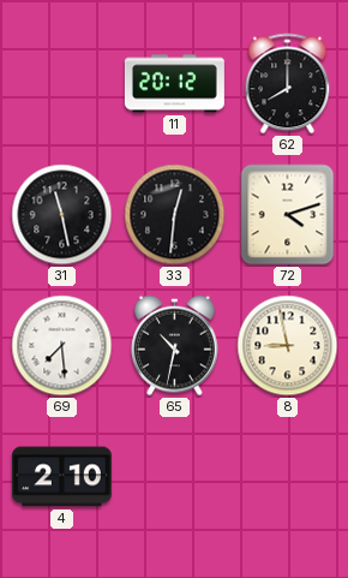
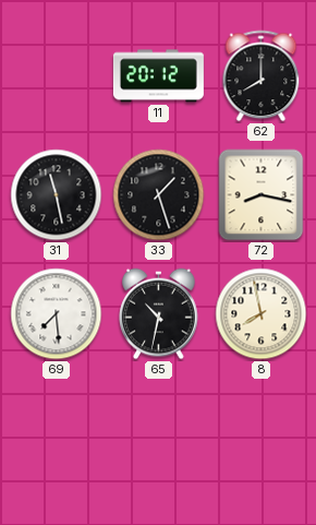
33: 12:31 -> 1:27
72: 4:12 -> 8:17
8: 8:58 -> 7:58
4: 2:10 -> none
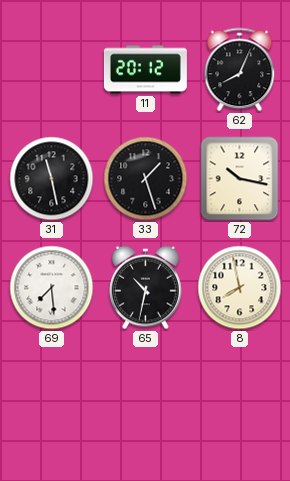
62: 8:00 -> 8:04
72: 8:17 -> 10:17
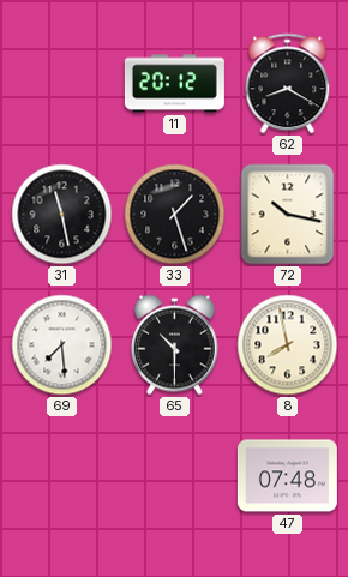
62: 8:04 -> 8:20
65: 10:32 -> 10:30
47: none -> 07:48
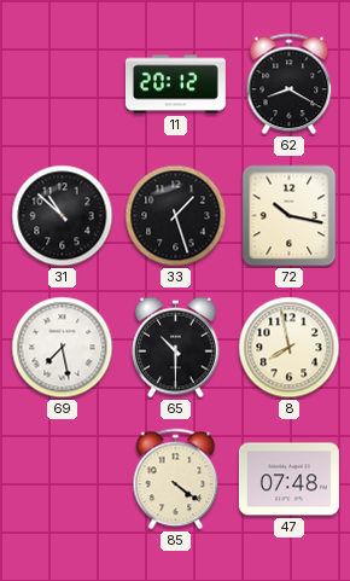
31: 11:28 -> 10:52
69: 7:29 -> 7:28
85: none -> 4:21
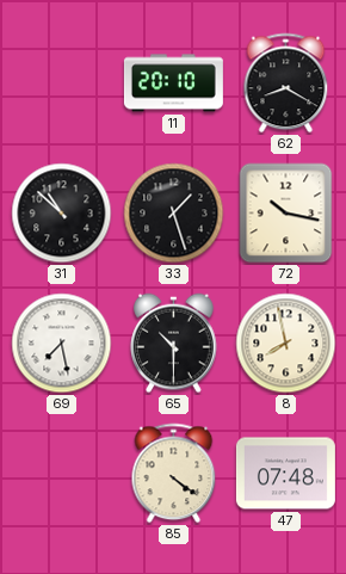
11: 20:12 -> 20:10
